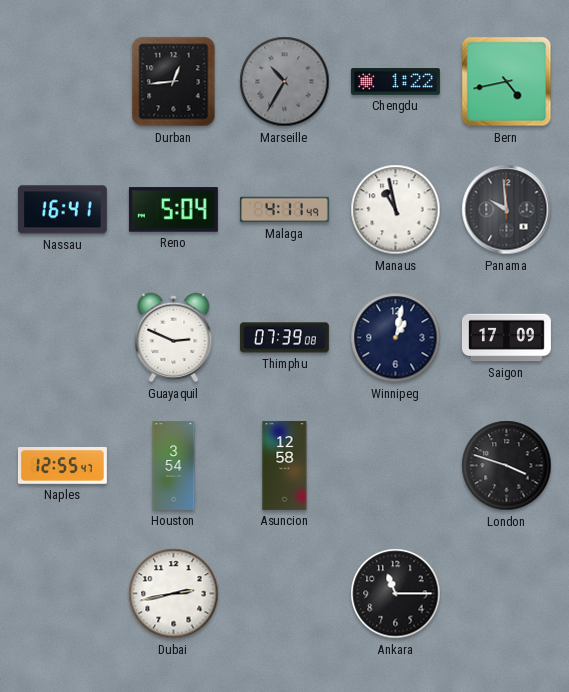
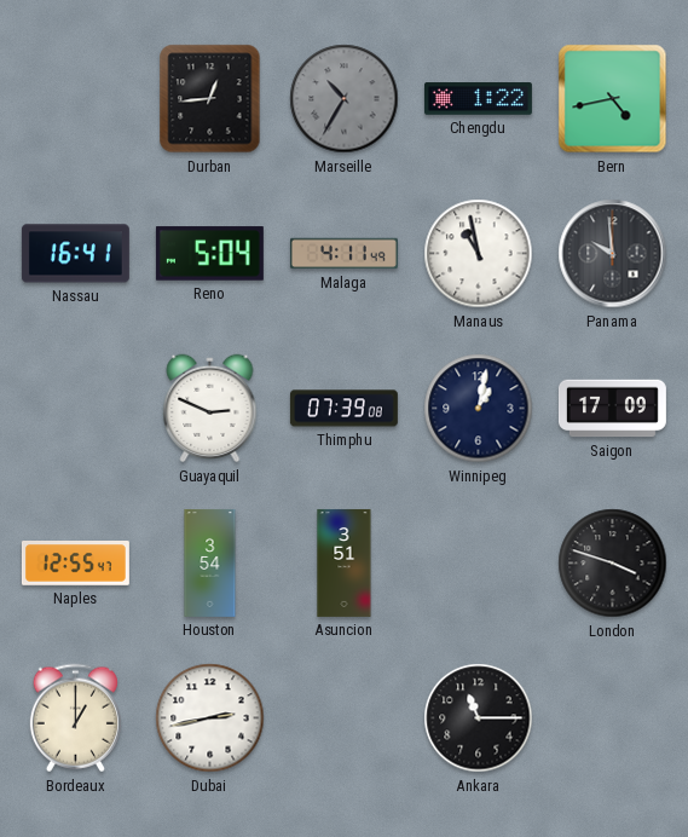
Asuncion: 12:58 -> 3:51
Bordeaux: none -> 1:00
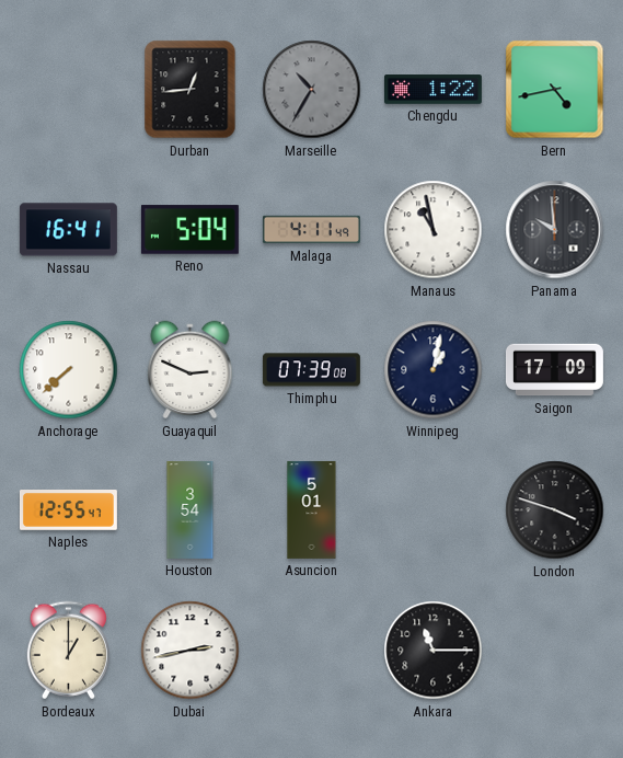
Anchorage: none -> 7:38
Asuncion: 3:51 -> 5:01
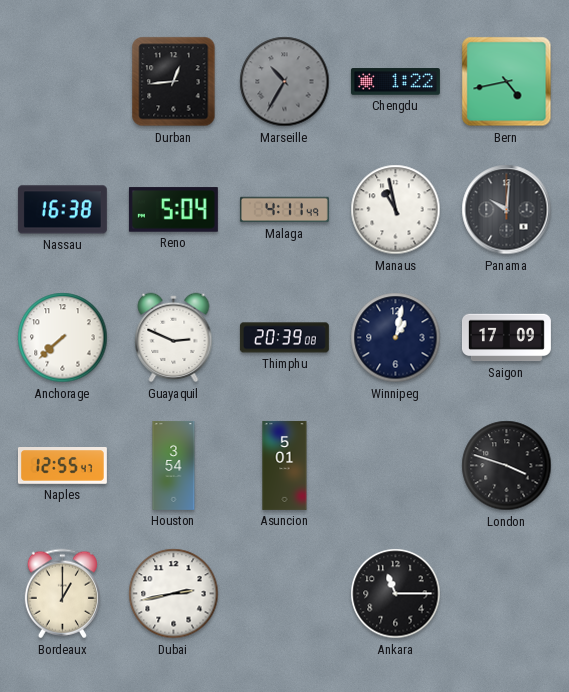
Nassau: 16:41 -> 16:38
Panama: 9:59 -> 10:01
Thimphu: 07:39 -> 20:39
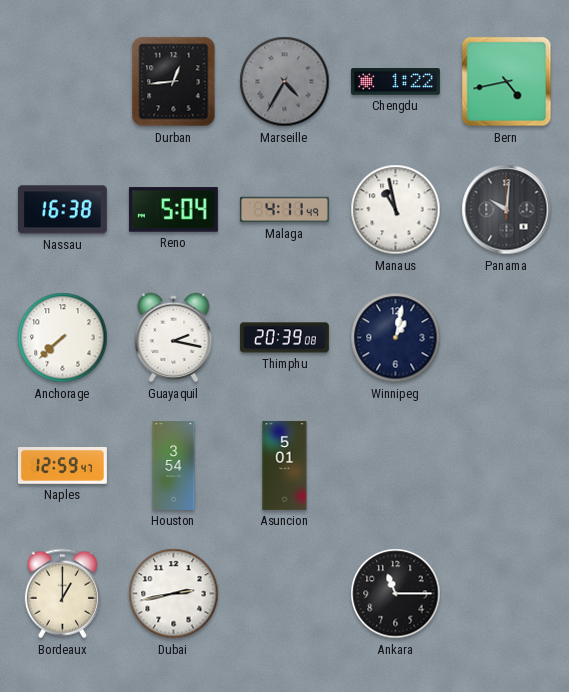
Marseille: 10:35 -> 4:35
Guayaquil: 2:49 -> 2:17
Saigon: 17:09 -> none
Naples: 12:55 -> 12:59
London: 3:48 -> none
